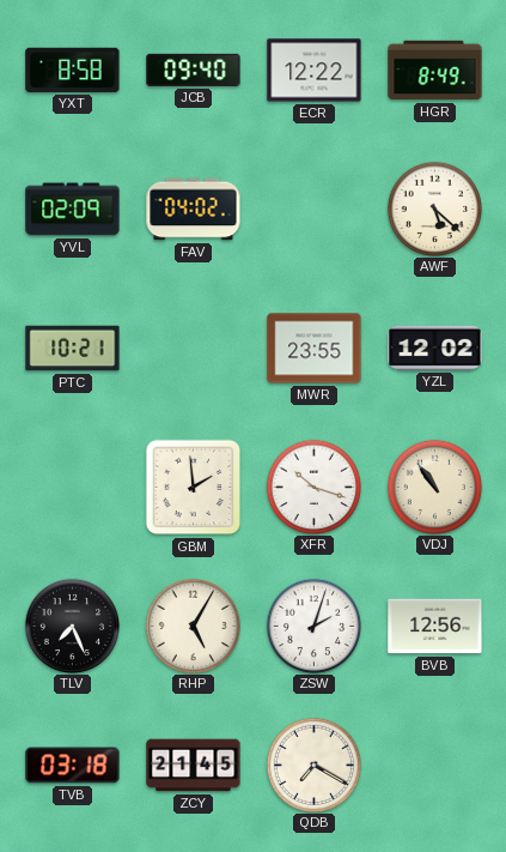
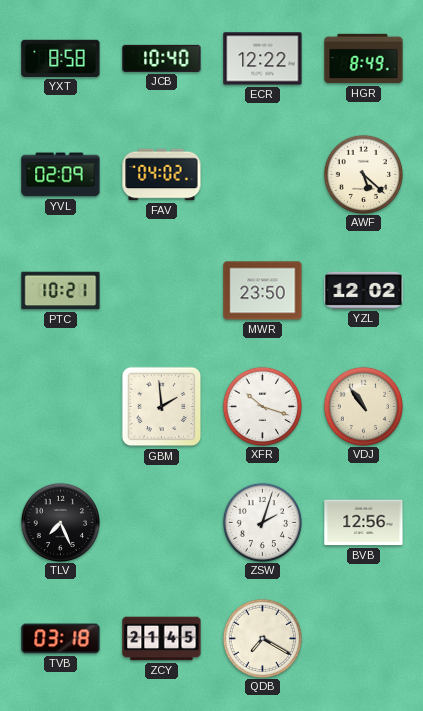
JCB: 09:40 -> 10:40
MWR: 23:55 -> 23:50
RHP: 5:05 -> none
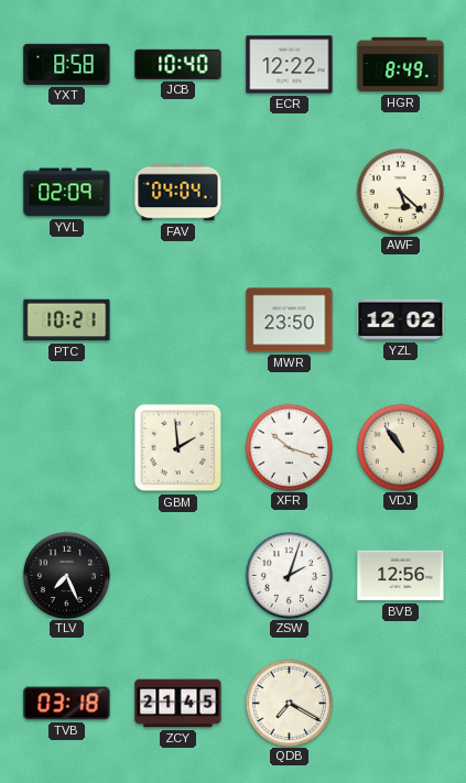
FAV: 04:02 -> 04:04
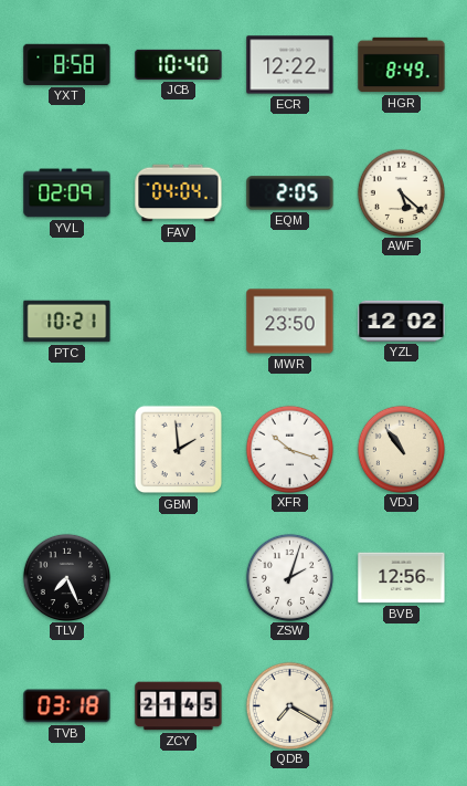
EQM: none -> 2:05
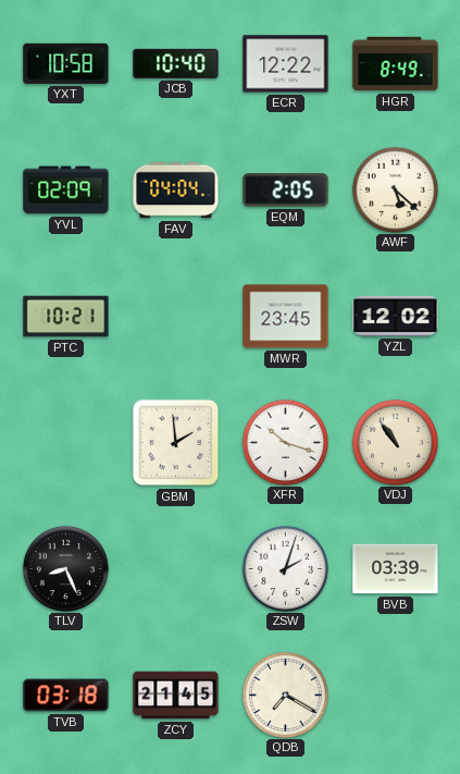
YXT: 8:58 -> 10:58
MWR: 23:50 -> 23:45
TLV: 7:26 -> 8:26
BVB: 12:56 -> 03:39
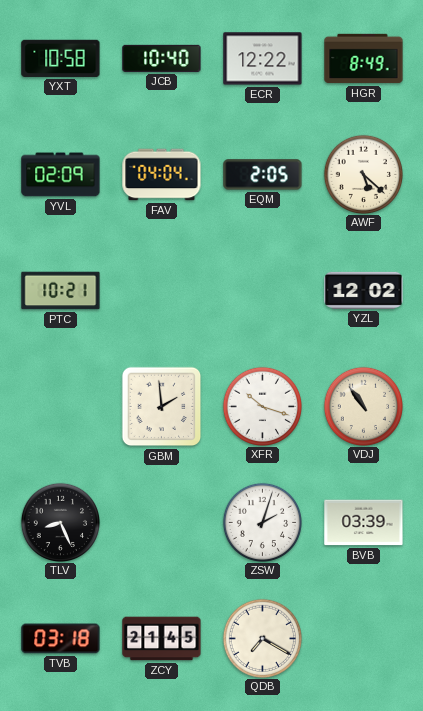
MWR: 23:45 -> none
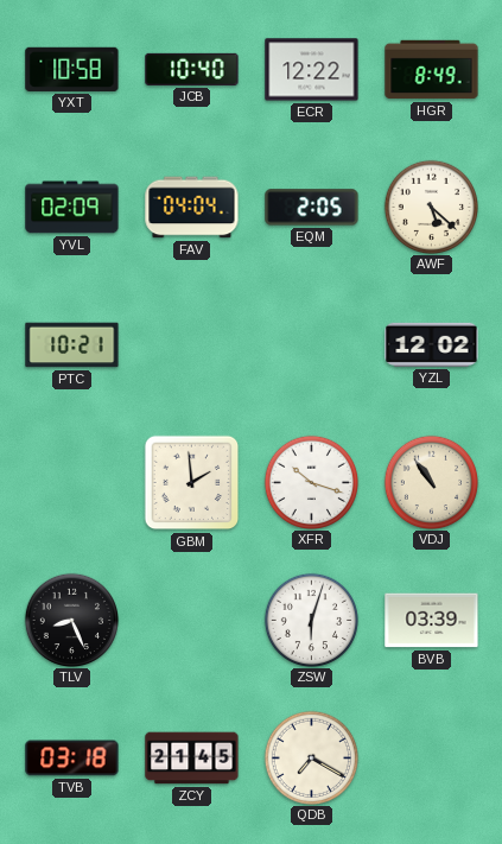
ZSW: 2:03 -> 6:03
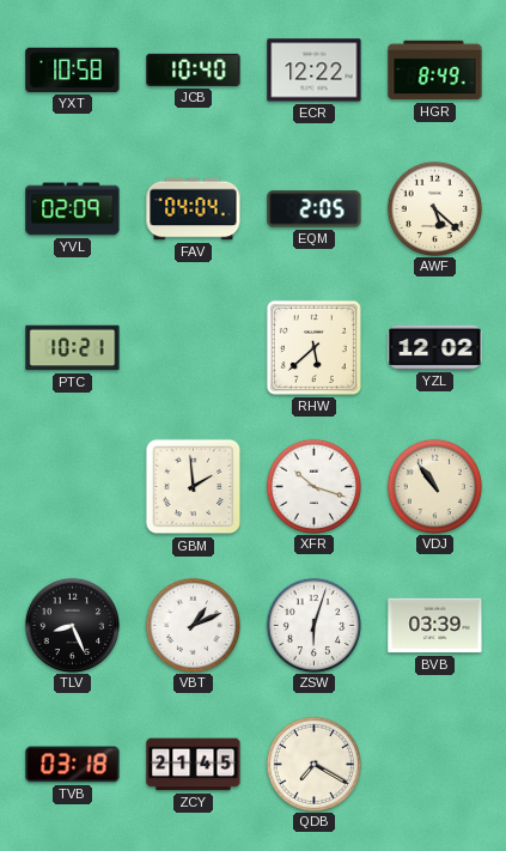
RHW: none -> 5:38
VBT: none -> 1:11
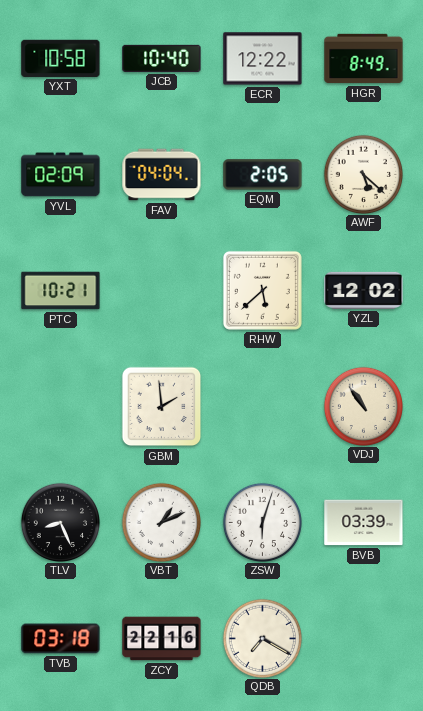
XFR: 10:18 -> none
ZCY: 21:45 -> 22:16
